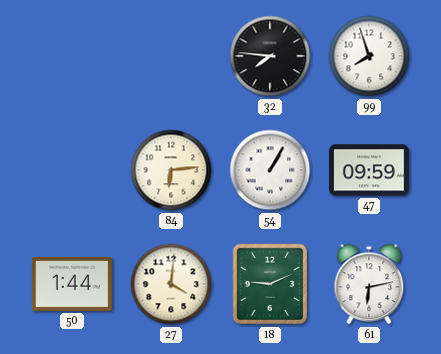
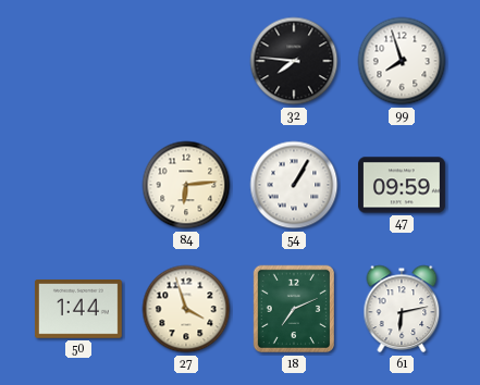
27: 4:01 -> 3:57
18: 9:11 -> 7:11
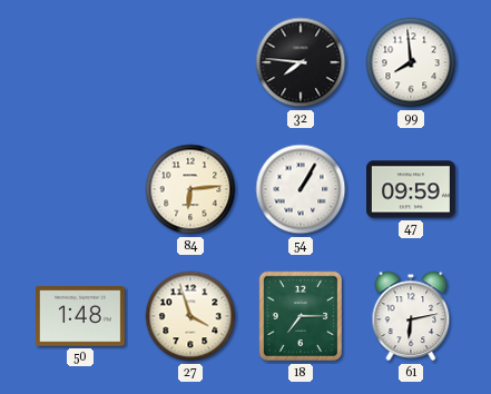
99: 7:57 -> 7:59
50: 1:44 -> 1:48
18: 7:11 -> 7:15
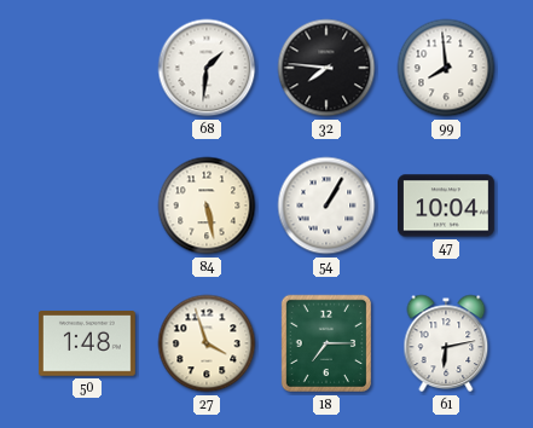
68: none -> 1:31
84: 6:14 -> 5:28
47: 09:59 -> 10:04
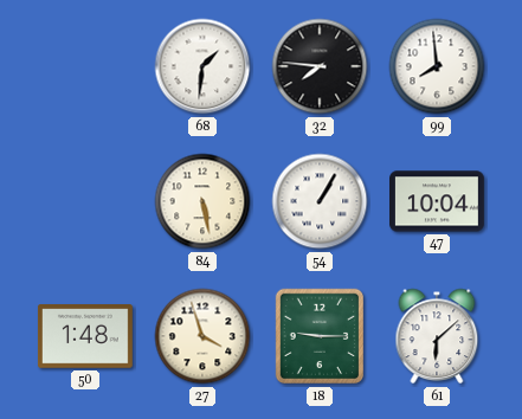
18: 7:15 -> 9:15
61: 6:13 -> 6:08
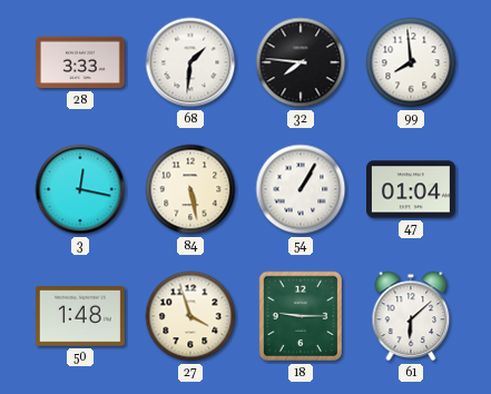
28: none -> 3:33
3: none -> 12:17
47: 10:04 -> 01:04
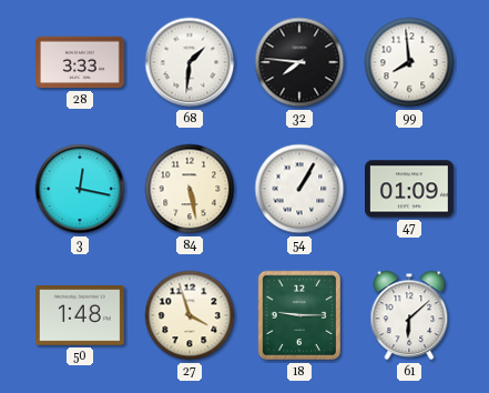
47: 01:04 -> 01:09
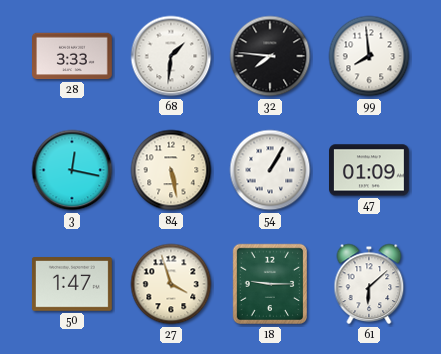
50: 1:48 -> 1:47
